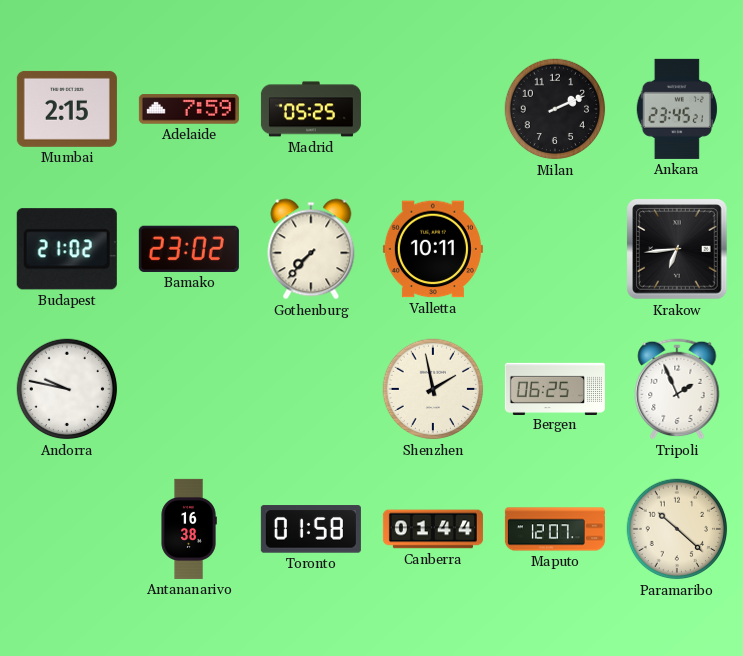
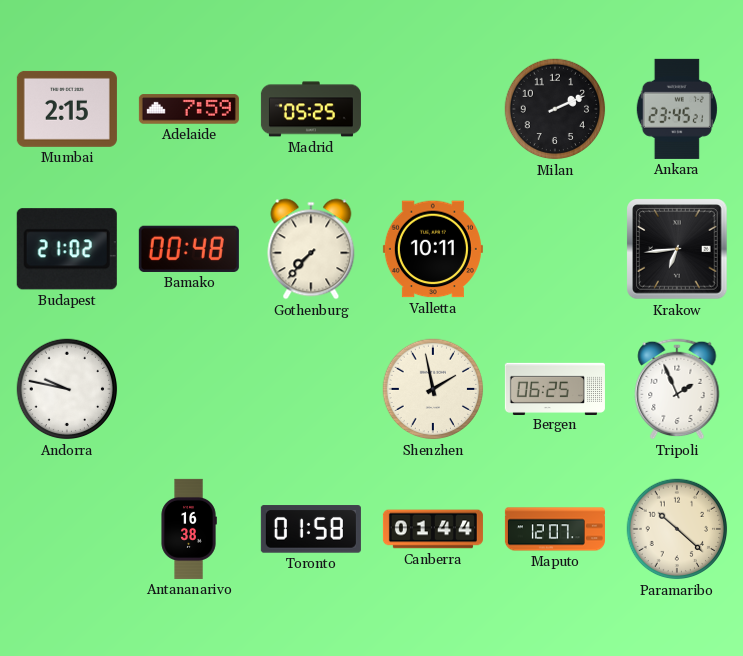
Bamako: 23:02 -> 00:48
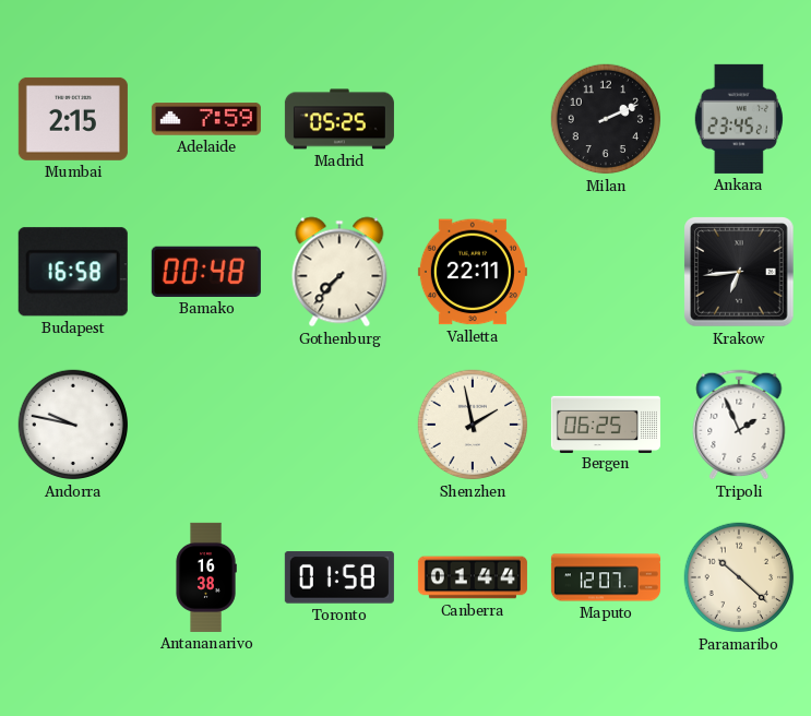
Budapest: 21:02 -> 16:58
Valletta: 10:11 -> 22:11
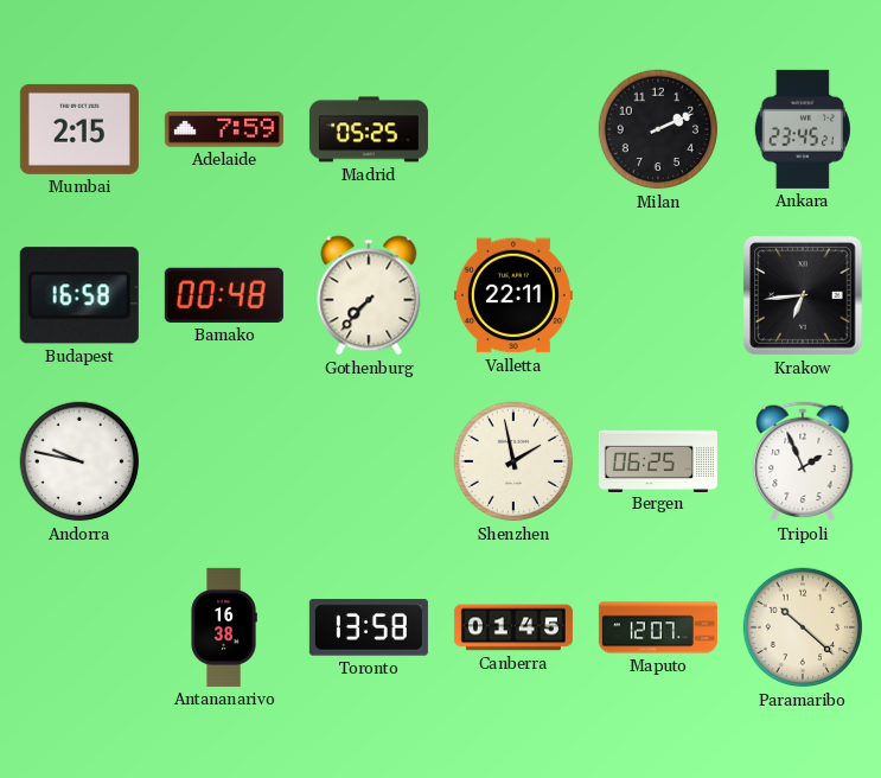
Toronto: 01:58 -> 13:58
Canberra: 01:44 -> 01:45
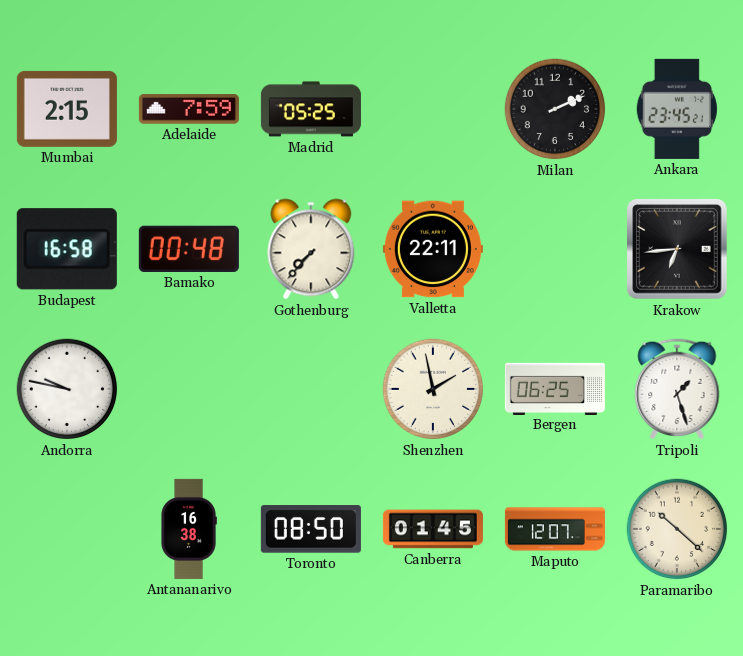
Tripoli: 1:56 -> 1:27
Toronto: 13:58 -> 08:50
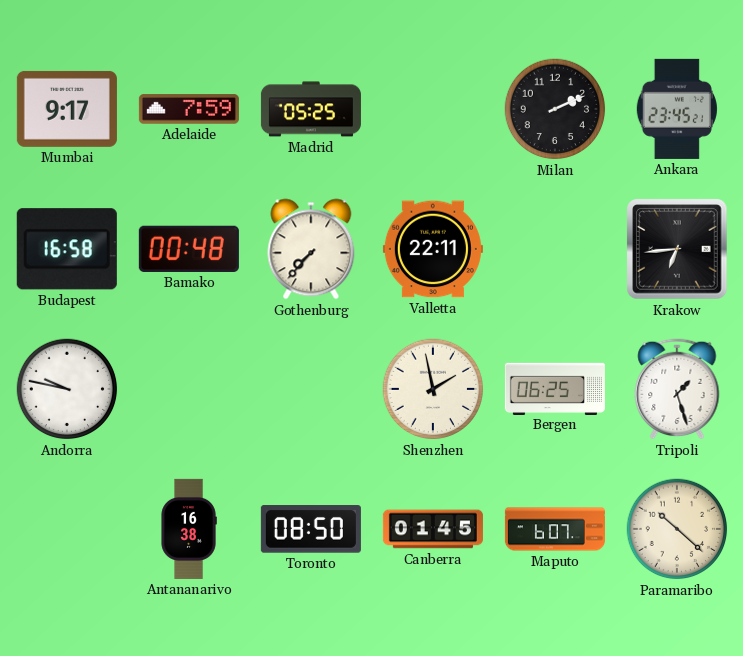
Mumbai: 2:15 -> 9:17
Maputo: 12:07 -> 6:07
